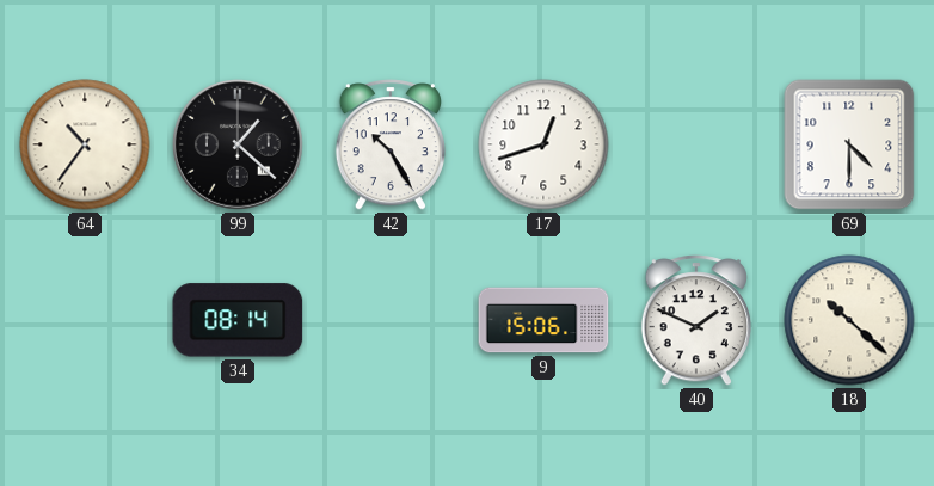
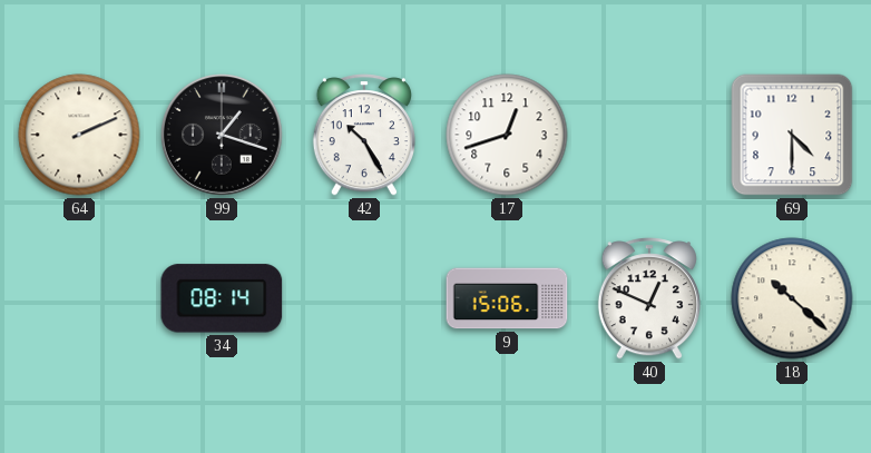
64: 10:36 -> 2:11
99: 1:22 -> 1:18
40: 1:49 -> 12:49
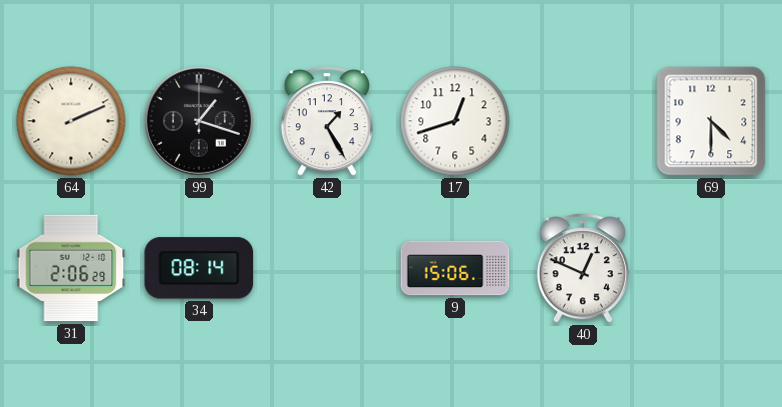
42: 10:25 -> 1:25
31: none -> 2:06
18: 10:22 -> none
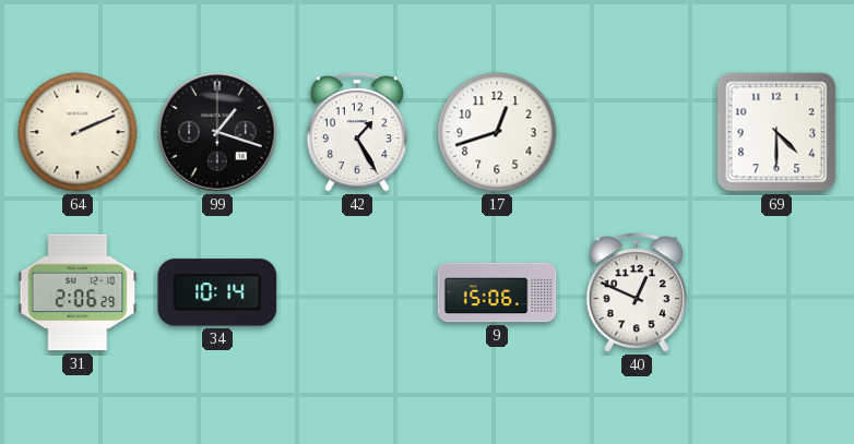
34: 08:14 -> 10:14
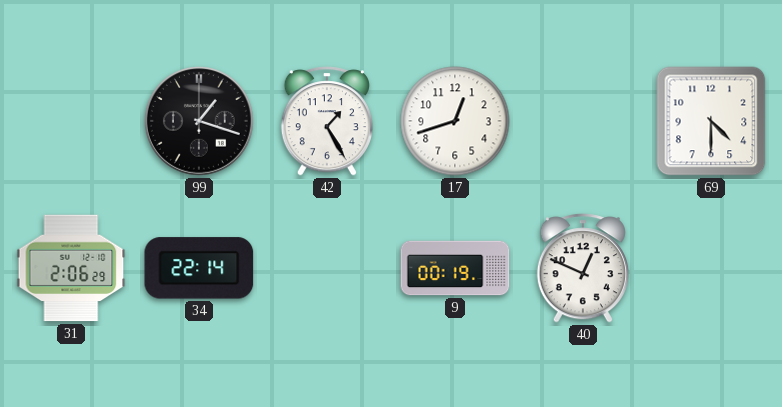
64: 2:11 -> none
34: 10:14 -> 22:14
9: 15:06 -> 00:19
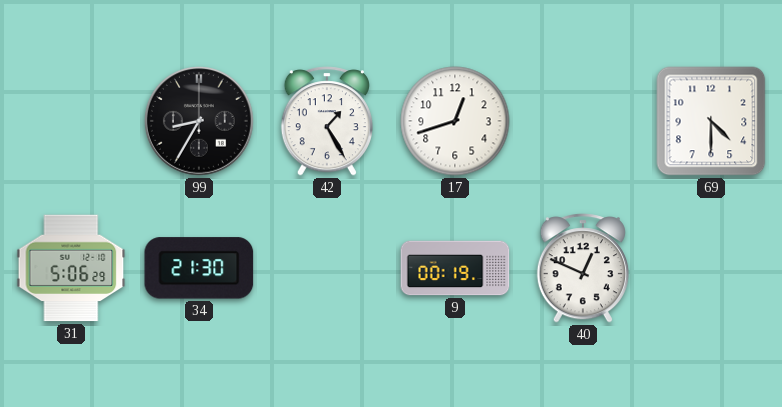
99: 1:18 -> 8:35
31: 2:06 -> 5:06
34: 22:14 -> 21:30
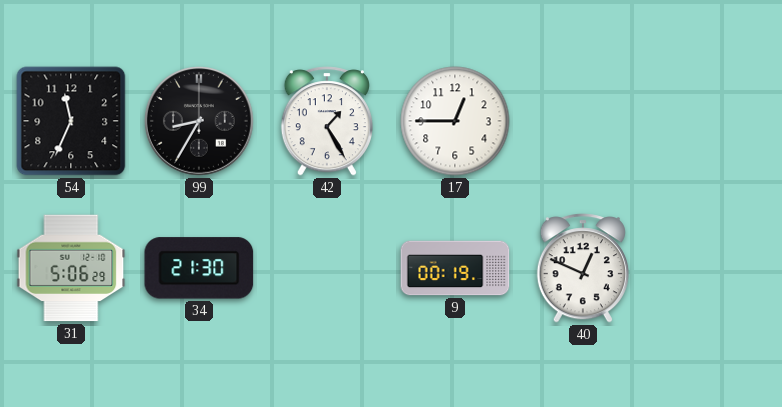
54: none -> 11:34
17: 12:42 -> 12:45
69: 4:30 -> none
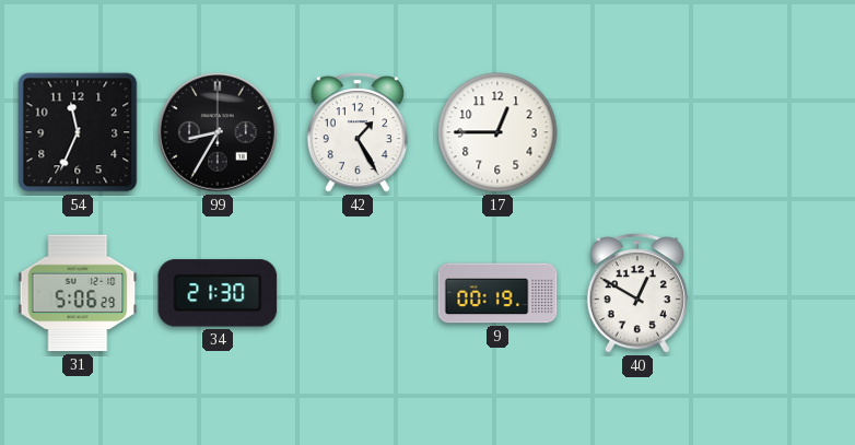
40: 12:49 -> 12:50
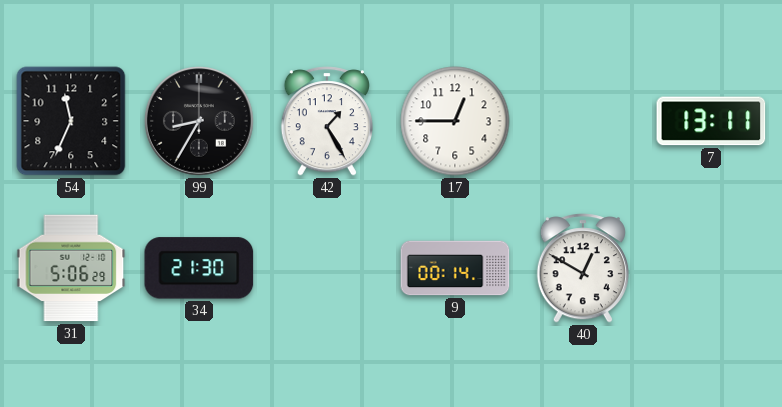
7: none -> 13:11
9: 00:19 -> 00:14
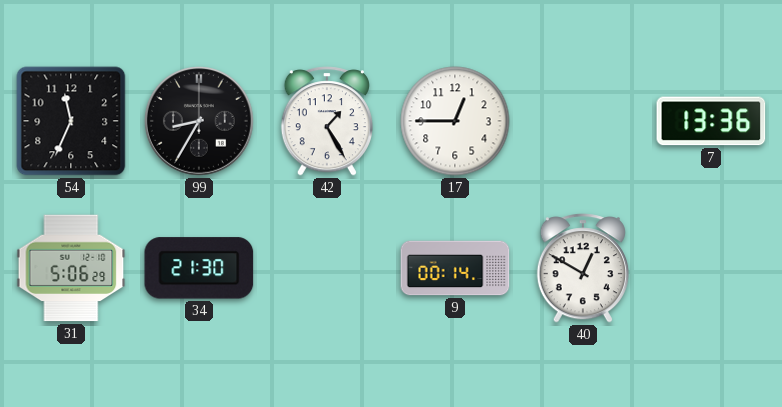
7: 13:11 -> 13:36
